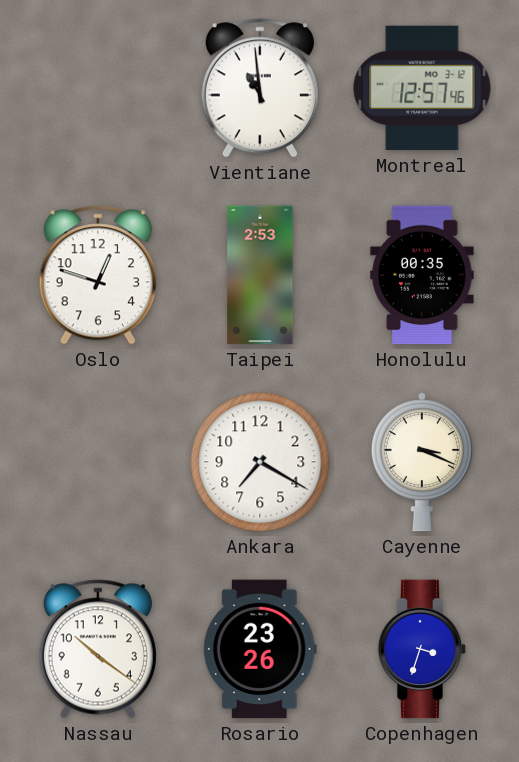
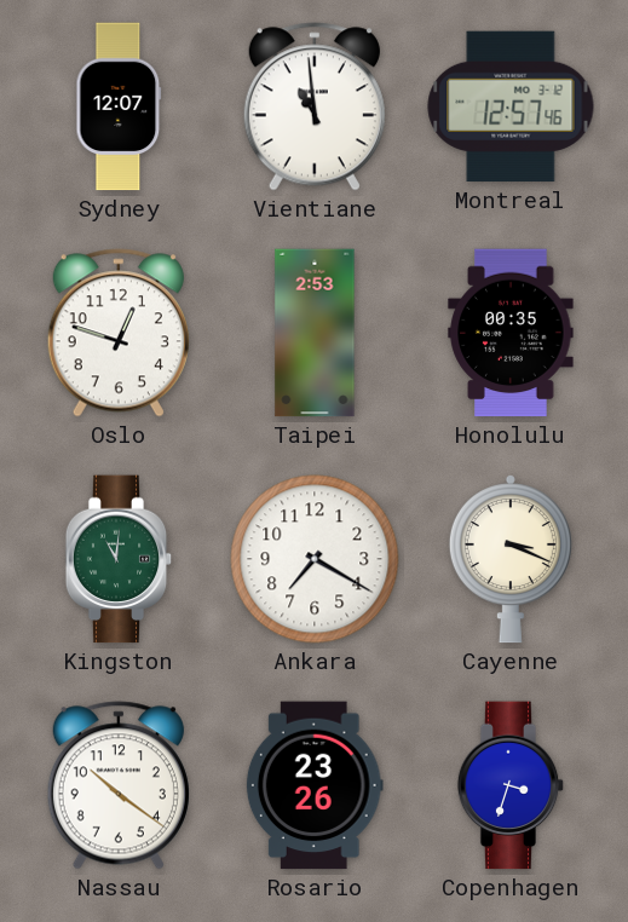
Sydney: none -> 12:07
Kingston: none -> 11:01
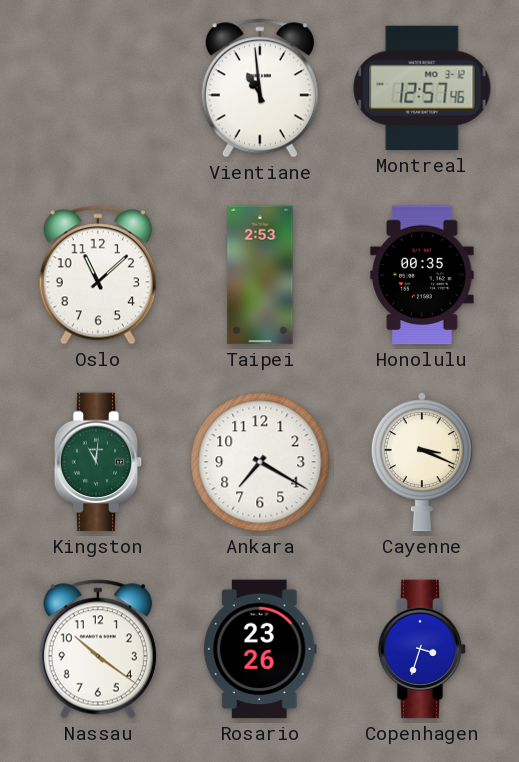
Sydney: 12:07 -> none
Oslo: 12:48 -> 11:08
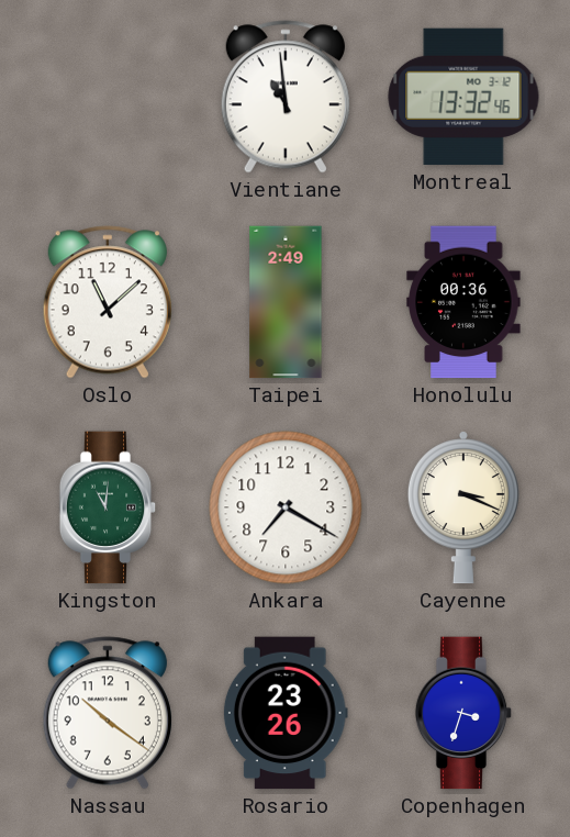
Montreal: 12:57 -> 13:32
Taipei: 2:53 -> 2:49
Honolulu: 00:35 -> 00:36
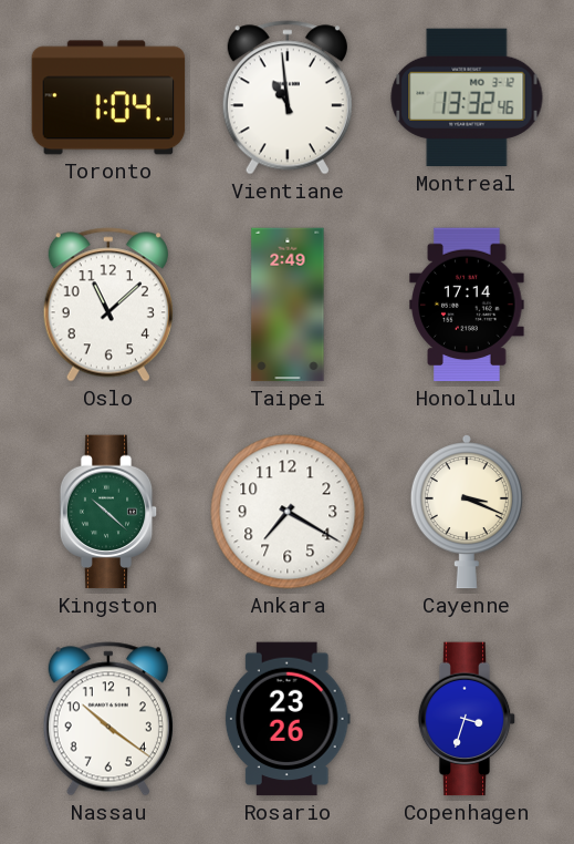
Toronto: none -> 1:04
Honolulu: 00:36 -> 17:14
Kingston: 11:01 -> 10:22
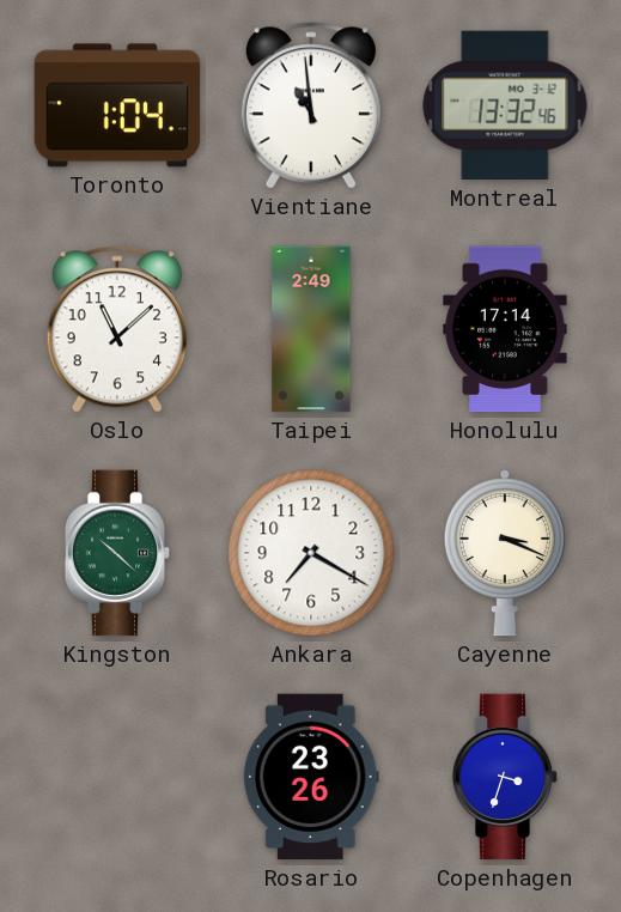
Nassau: 10:21 -> none
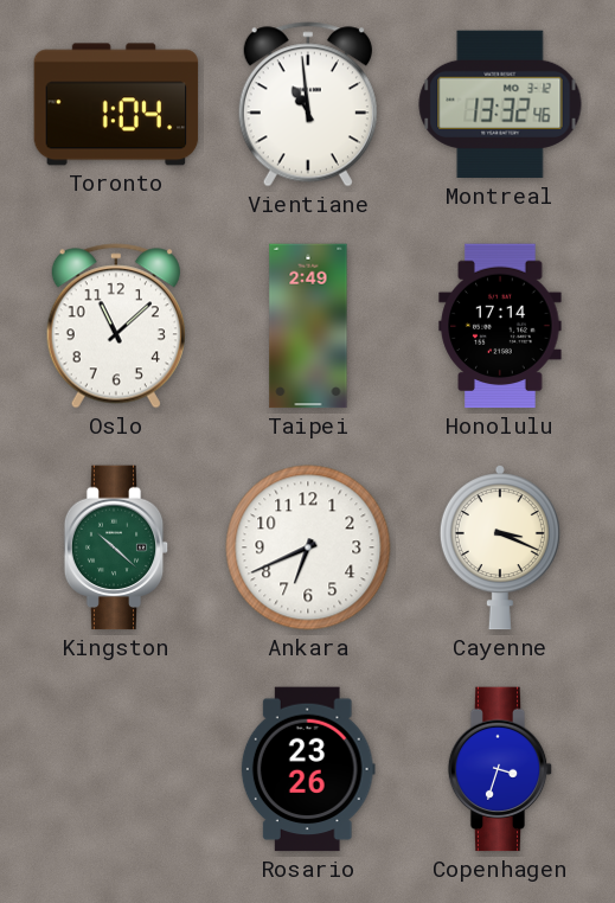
Ankara: 7:20 -> 6:41
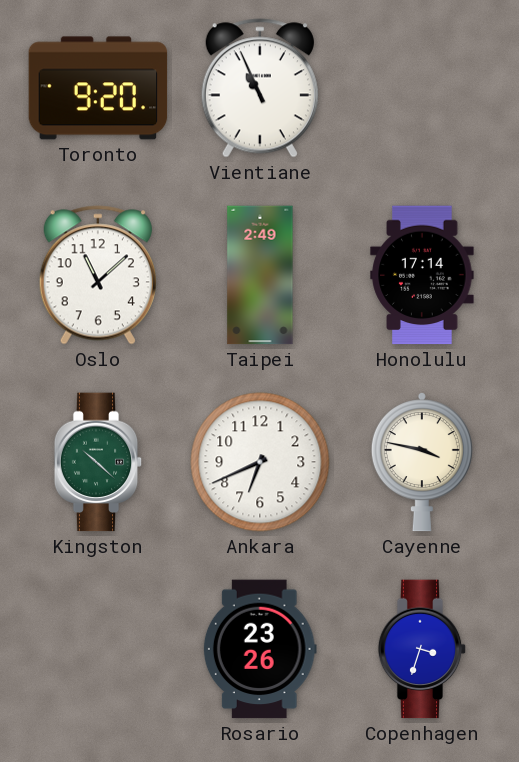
Toronto: 1:04 -> 9:20
Vientiane: 10:59 -> 10:56
Montreal: 13:32 -> none
Cayenne: 3:19 -> 3:47
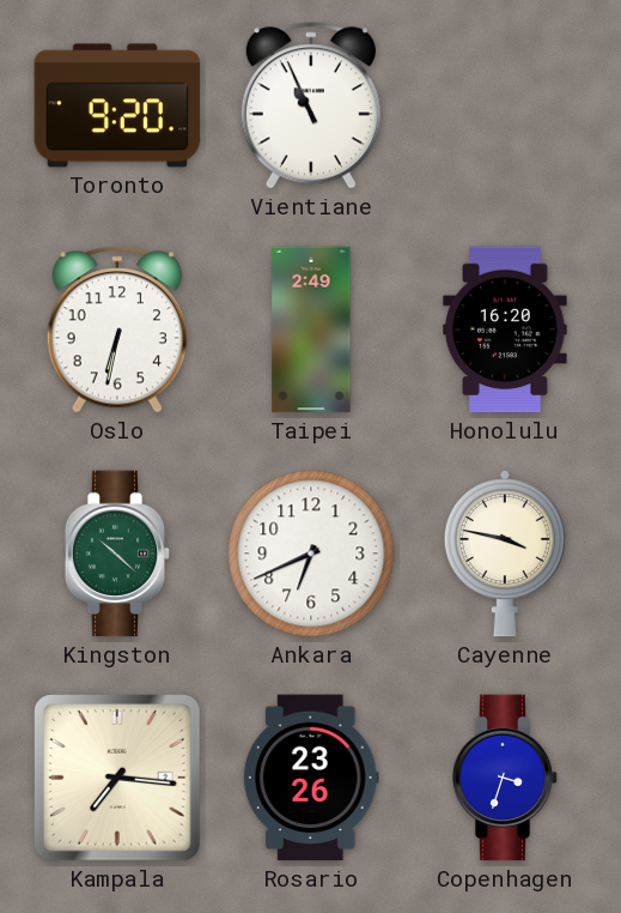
Oslo: 11:08 -> 6:32
Honolulu: 17:14 -> 16:20
Kampala: none -> 7:16
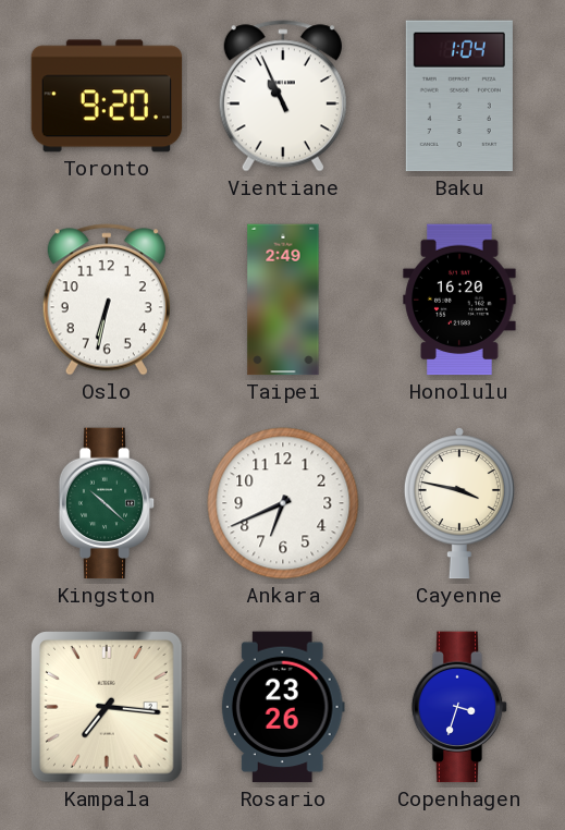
Baku: none -> 1:04
